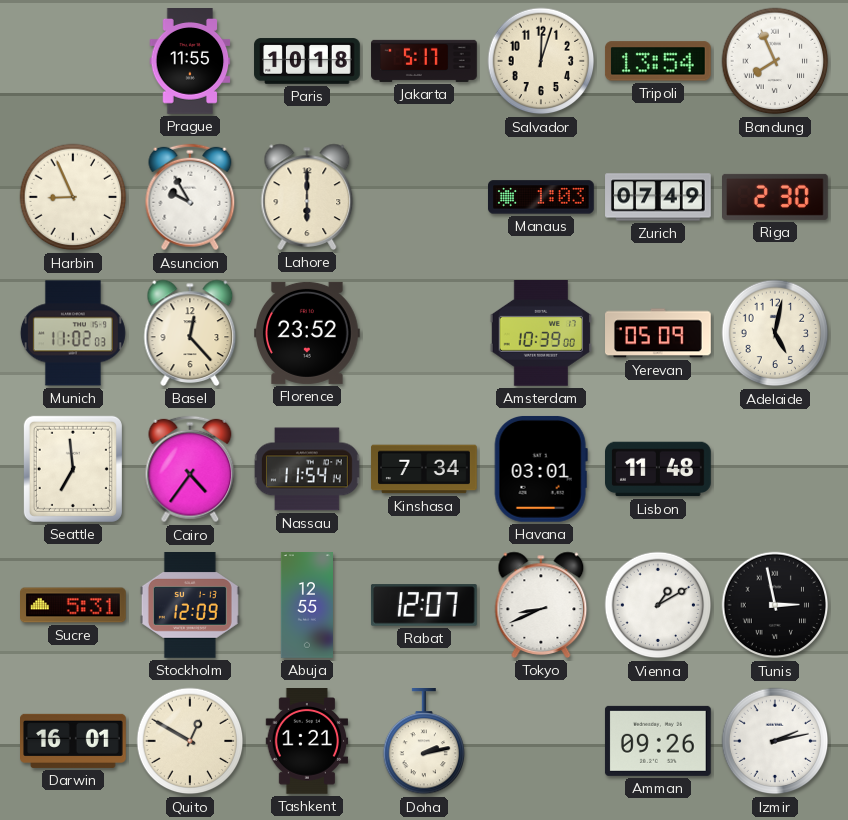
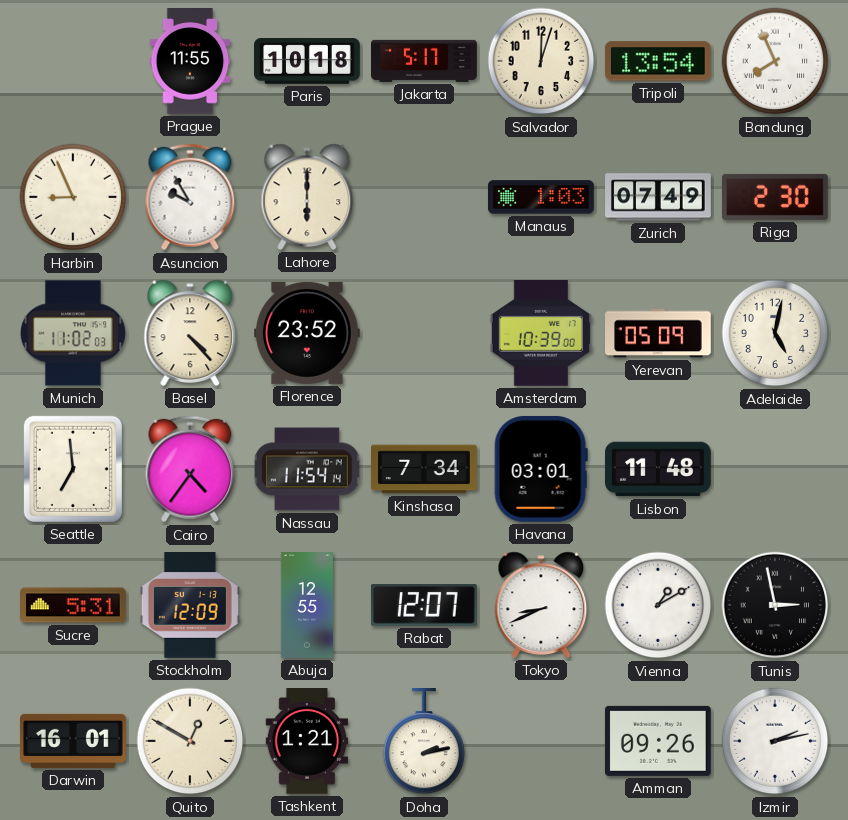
Basel: 12:23 -> 4:23
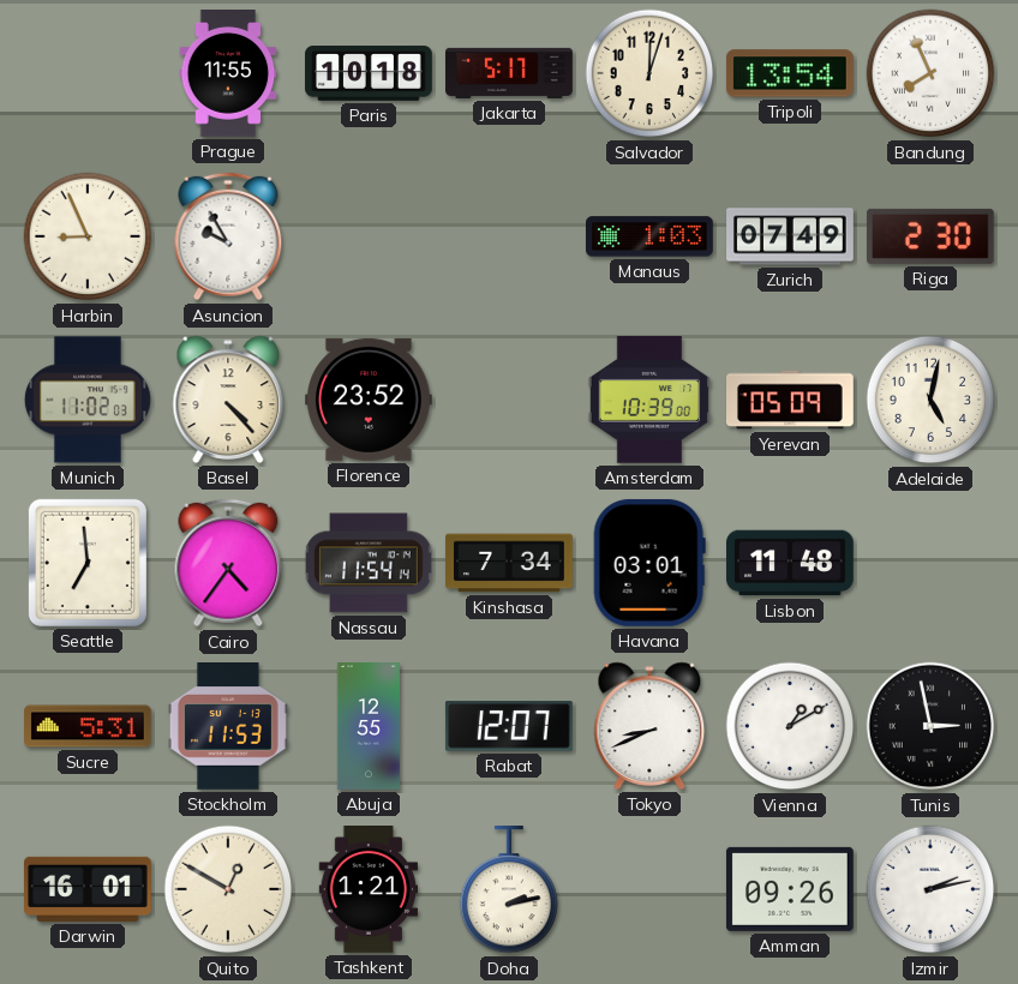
Lahore: 6:00 -> none
Stockholm: 12:09 -> 11:53
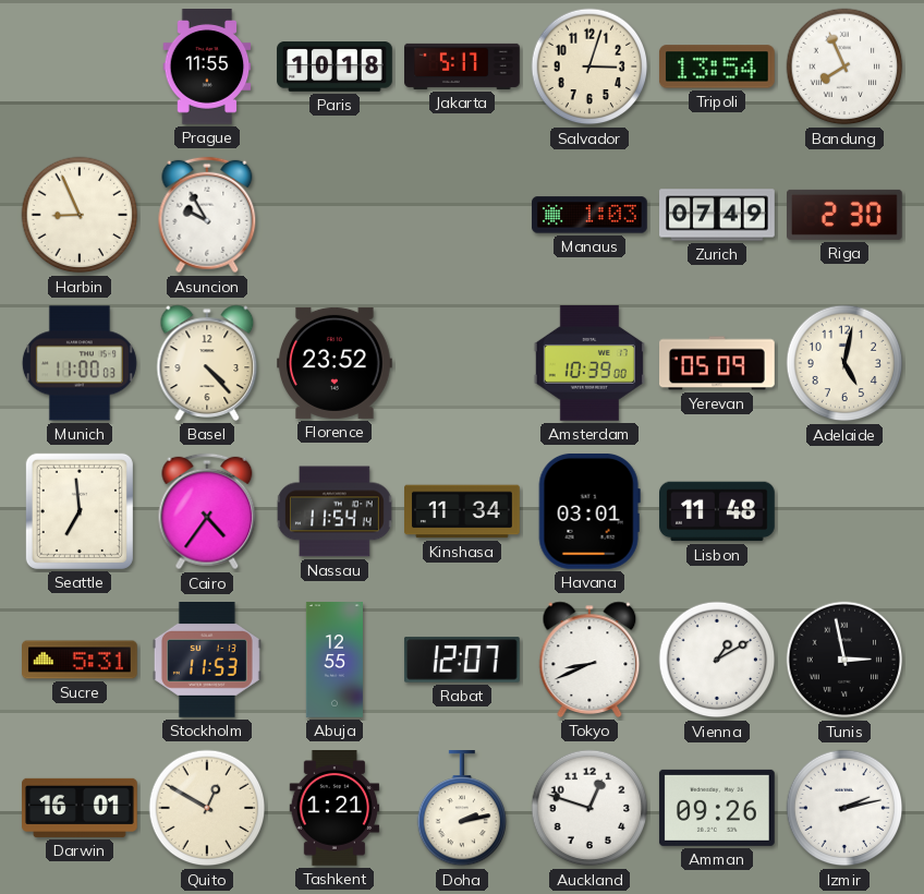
Salvador: 12:03 -> 3:03
Munich: 11:02 -> 11:00
Kinshasa: 7:34 -> 11:34
Auckland: none -> 12:48
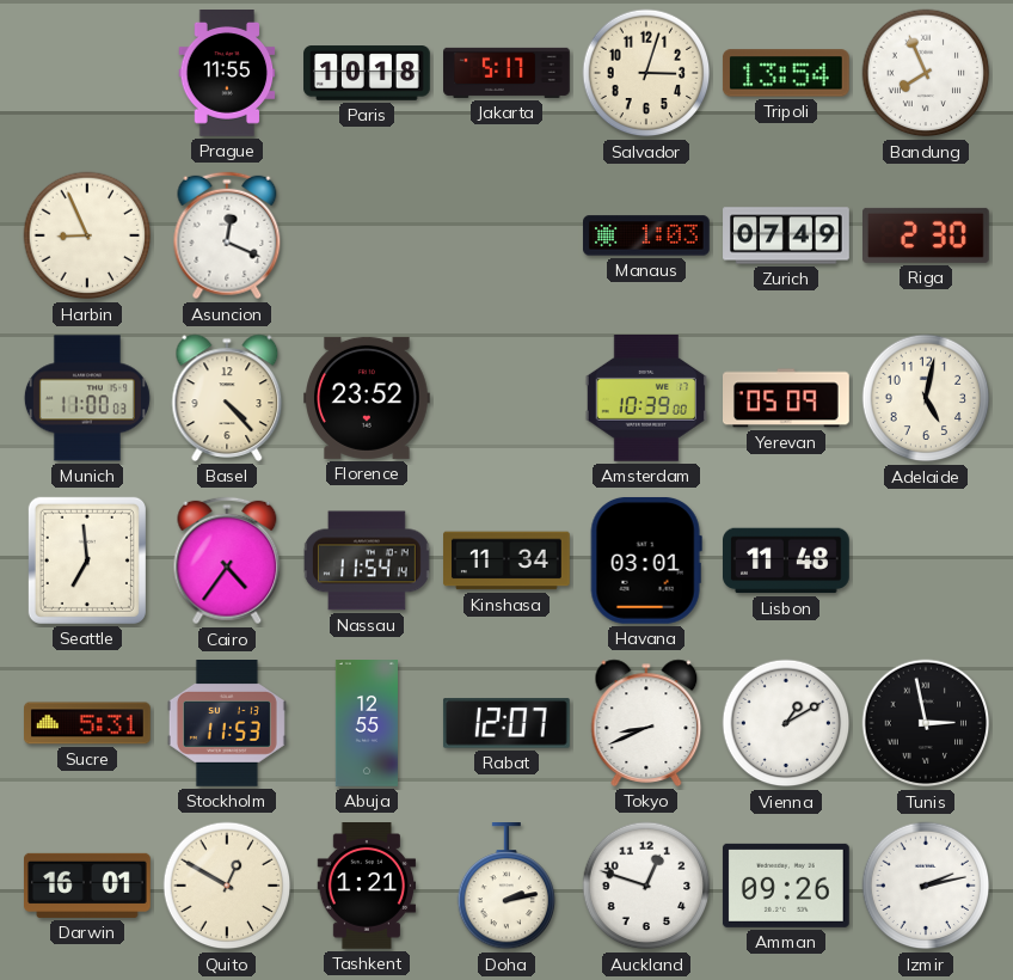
Asuncion: 9:55 -> 12:19
